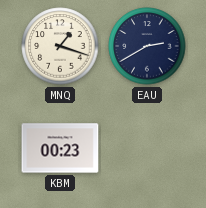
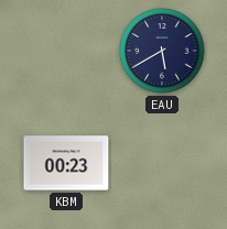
MNQ: 1:18 -> none
EAU: 2:40 -> 5:40
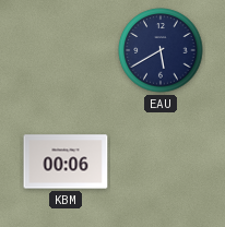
KBM: 00:23 -> 00:06
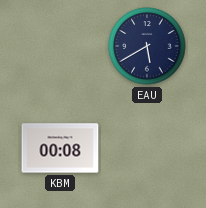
KBM: 00:06 -> 00:08
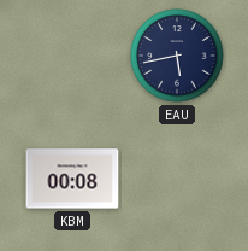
EAU: 5:40 -> 5:43
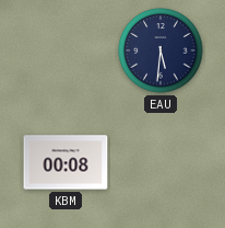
EAU: 5:43 -> 5:31
